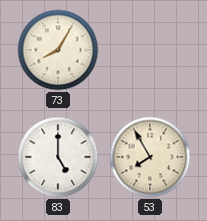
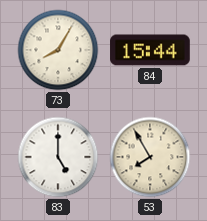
84: none -> 15:44
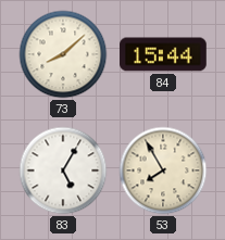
73: 8:05 -> 8:08
83: 5:00 -> 5:05
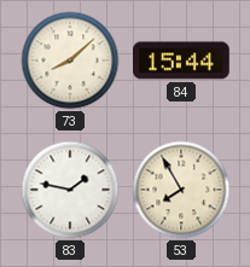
83: 5:05 -> 1:47
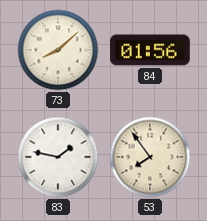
84: 15:44 -> 01:56
53: 7:55 -> 7:54
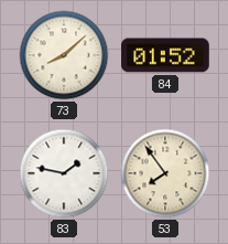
84: 01:56 -> 01:52
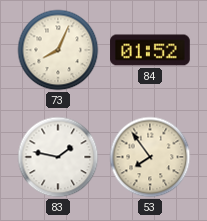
73: 8:08 -> 8:04
